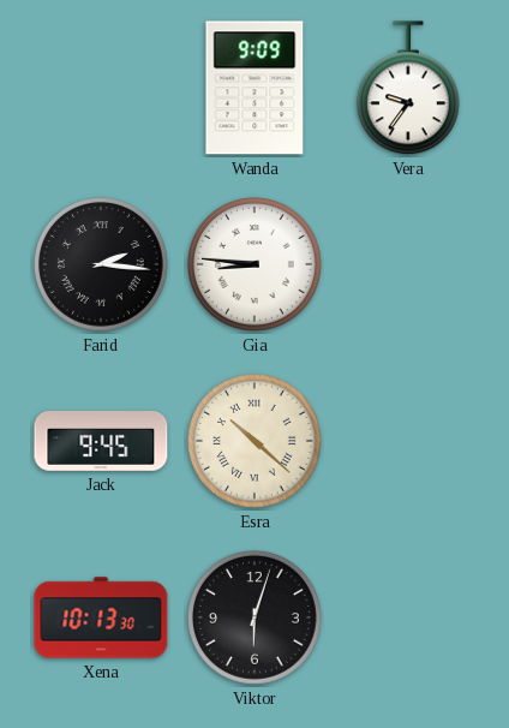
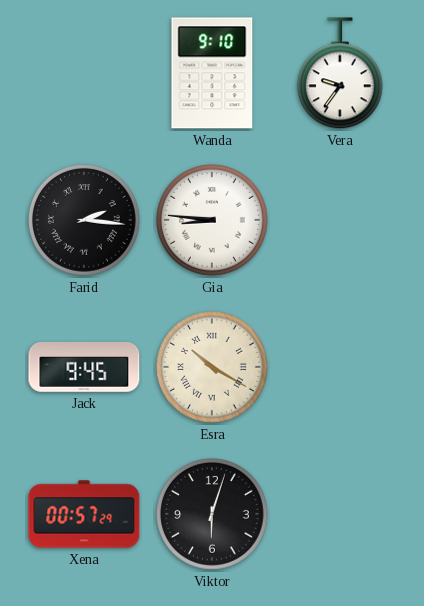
Wanda: 9:09 -> 9:10
Esra: 10:22 -> 10:20
Xena: 10:13 -> 00:57
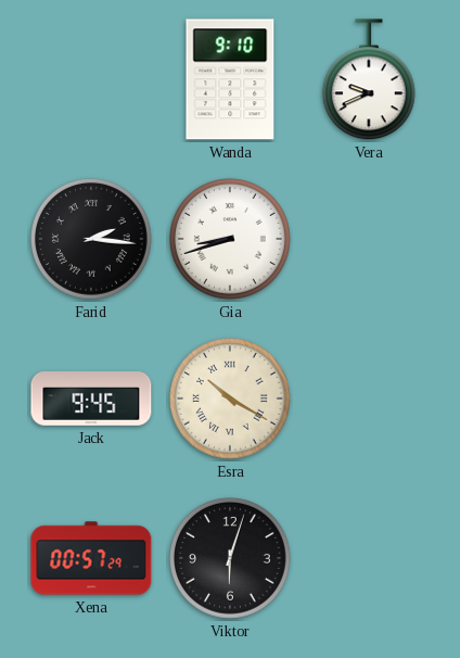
Vera: 9:36 -> 9:41
Gia: 8:46 -> 8:42
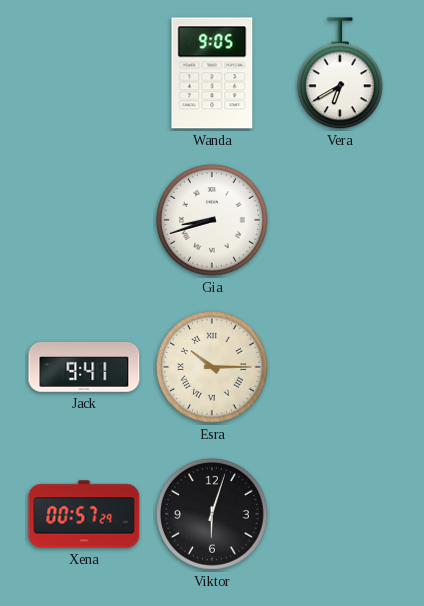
Wanda: 9:10 -> 9:05
Vera: 9:41 -> 6:40
Farid: 2:16 -> none
Jack: 9:45 -> 9:41
Esra: 10:20 -> 10:15
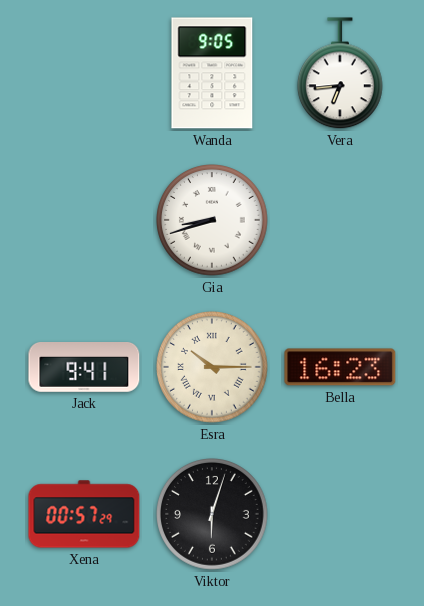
Vera: 6:40 -> 6:44
Bella: none -> 16:23
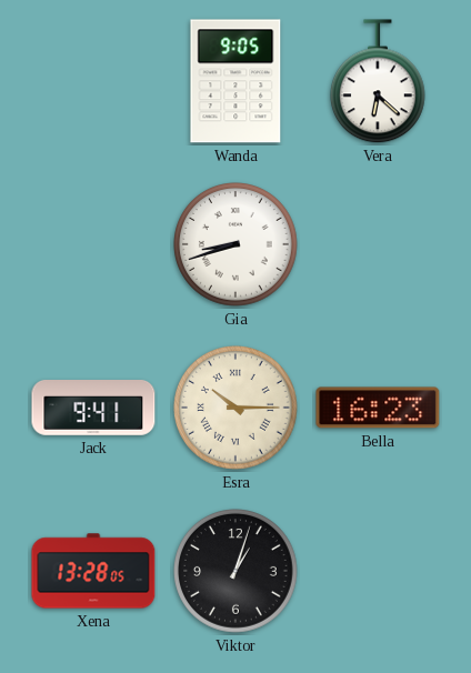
Vera: 6:44 -> 6:22
Xena: 00:57 -> 13:28
Viktor: 6:03 -> 1:03
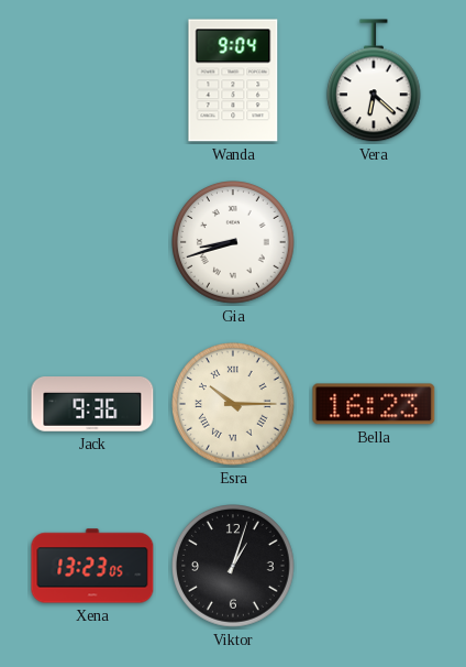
Wanda: 9:05 -> 9:04
Jack: 9:41 -> 9:36
Xena: 13:28 -> 13:23
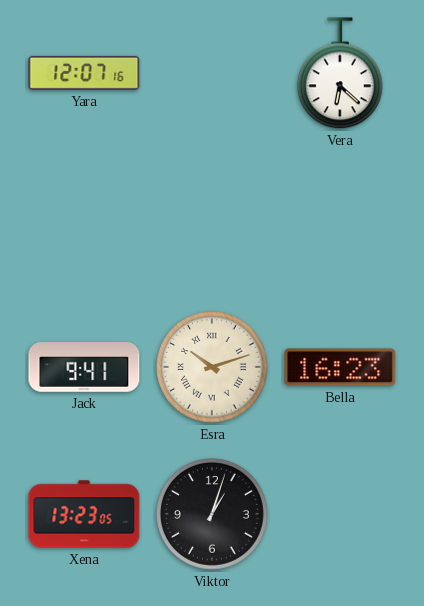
Yara: none -> 12:07
Wanda: 9:04 -> none
Gia: 8:42 -> none
Jack: 9:36 -> 9:41
Esra: 10:15 -> 10:12
